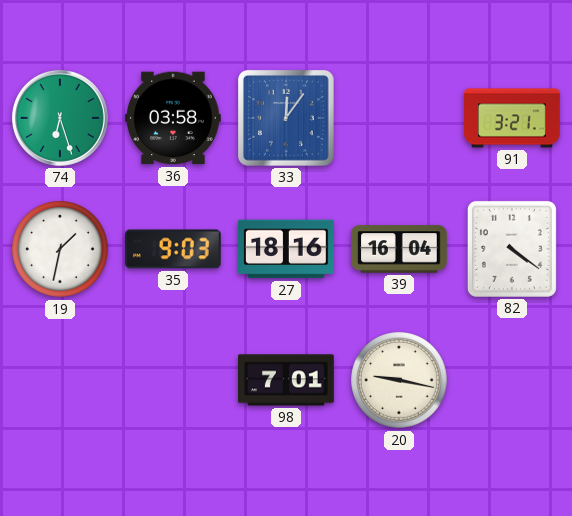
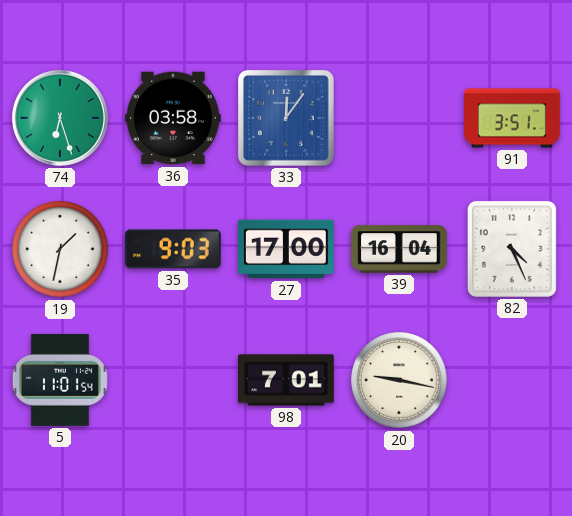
91: 3:21 -> 3:51
27: 18:16 -> 17:00
82: 4:21 -> 4:26
5: none -> 11:01
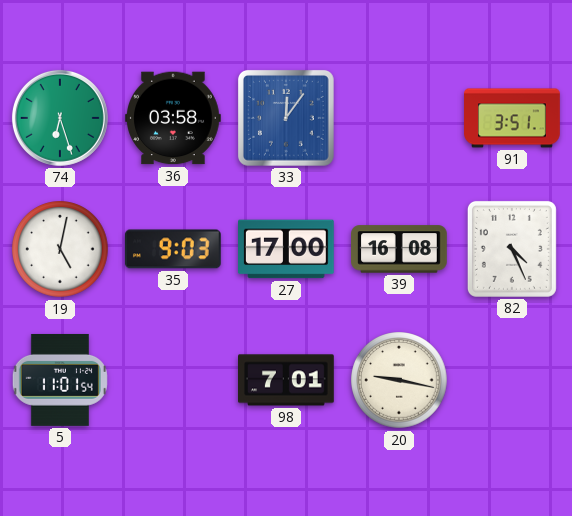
19: 1:32 -> 5:02
39: 16:04 -> 16:08
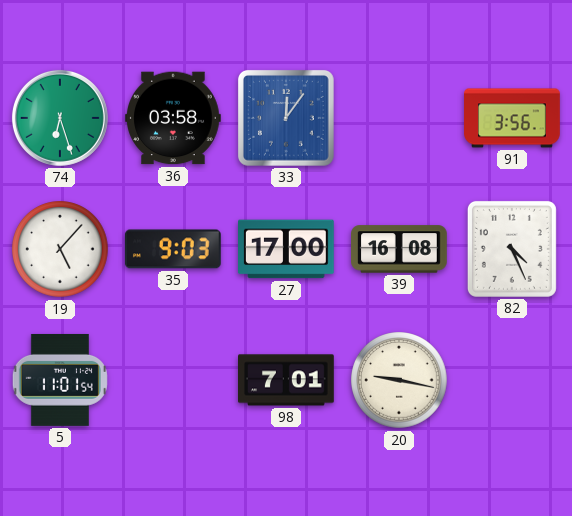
91: 3:51 -> 3:56
19: 5:02 -> 5:07
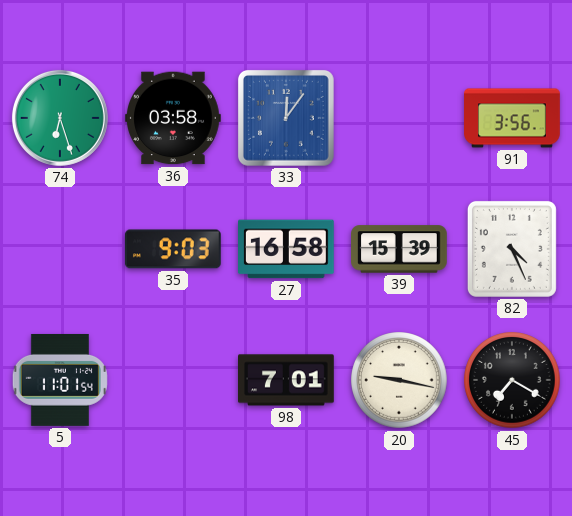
19: 5:07 -> none
27: 17:00 -> 16:58
39: 16:08 -> 15:39
45: none -> 7:20
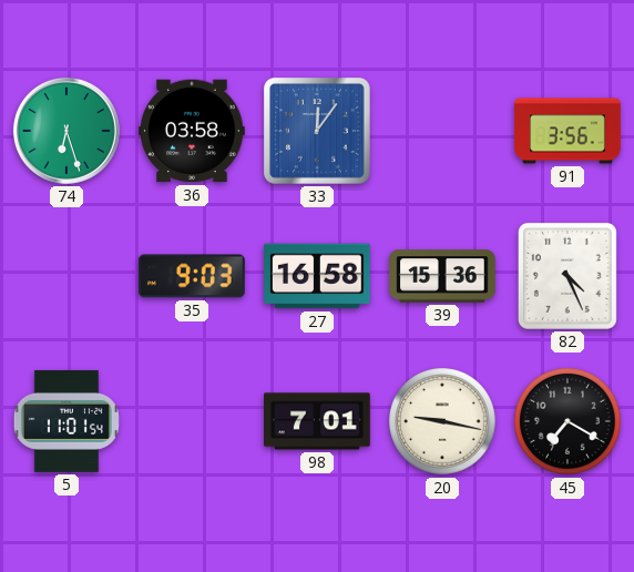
39: 15:39 -> 15:36
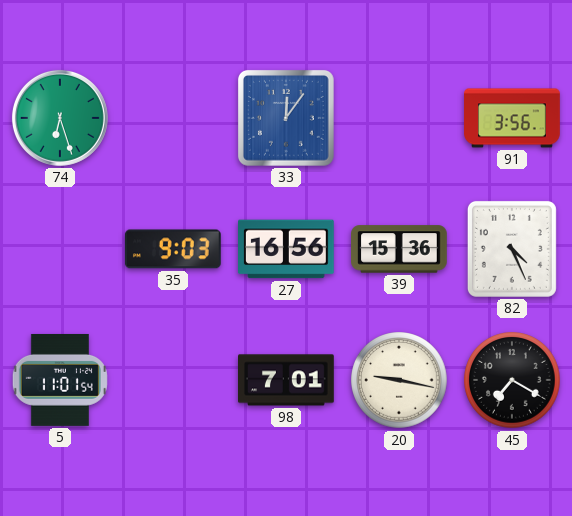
36: 03:58 -> none
27: 16:58 -> 16:56
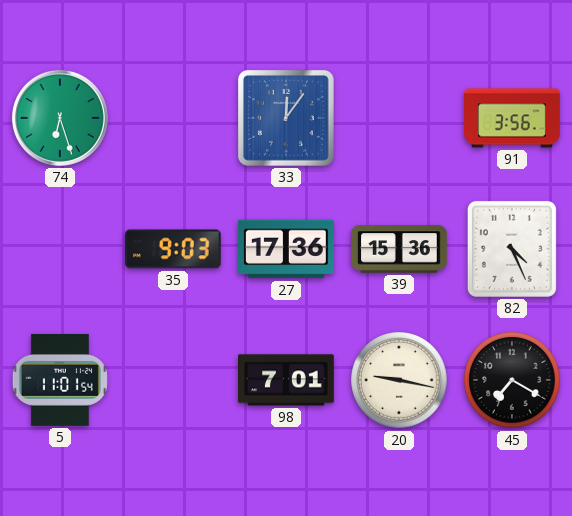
27: 16:56 -> 17:36
